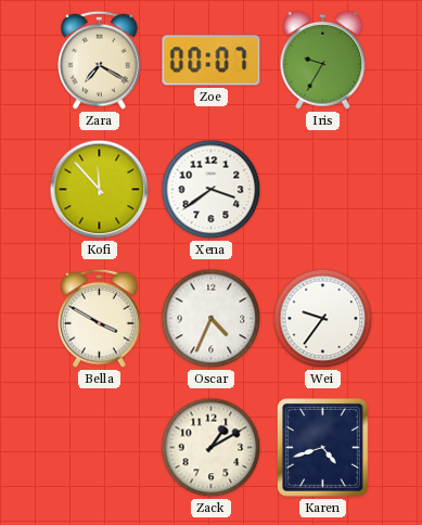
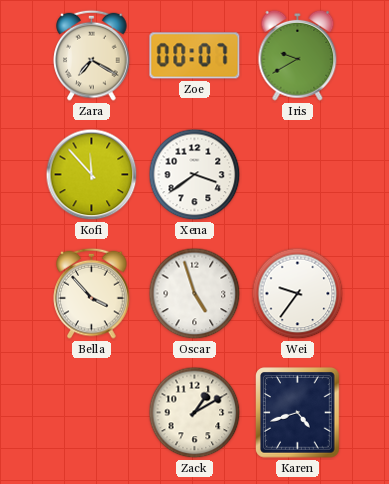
Iris: 9:35 -> 9:40
Bella: 3:50 -> 3:53
Oscar: 4:34 -> 4:57
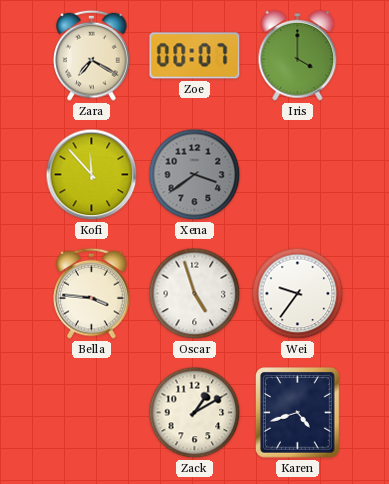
Iris: 9:40 -> 4:00
Xena dial: white -> grey
Bella: 3:53 -> 3:46
